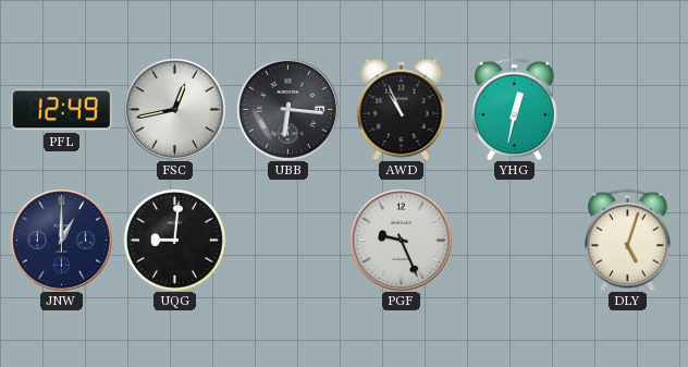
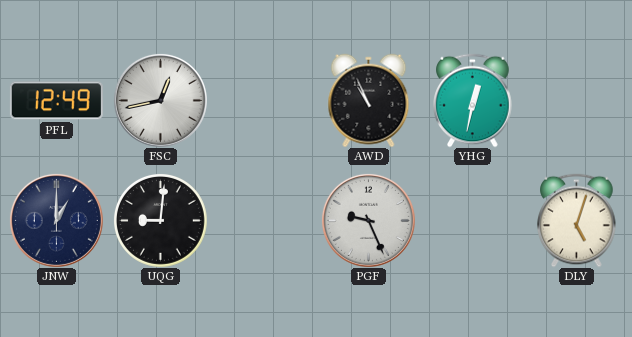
UBB: 6:16 -> none
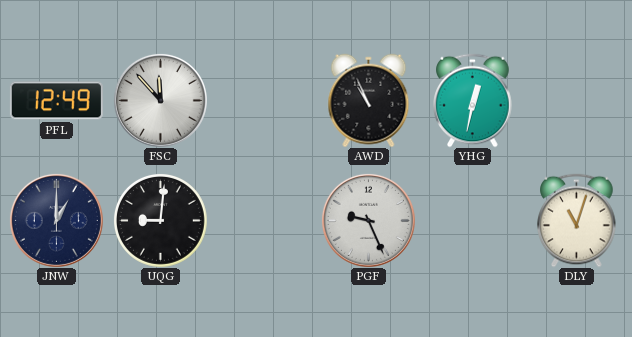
FSC: 12:43 -> 11:53
DLY: 5:03 -> 11:03
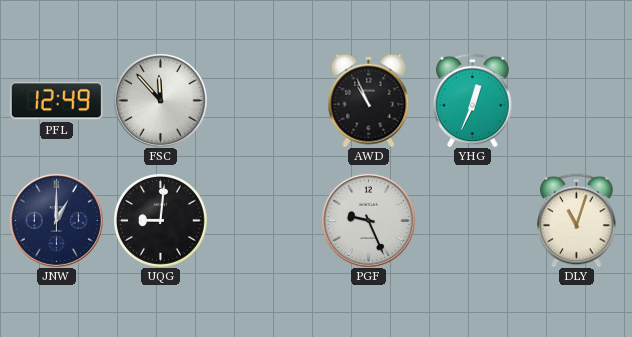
YHG: 12:32 -> 12:34
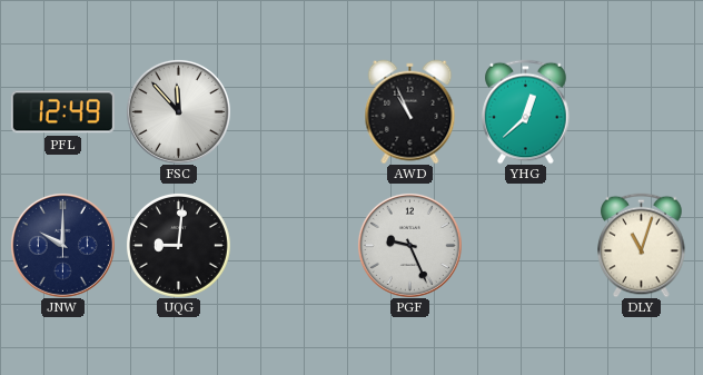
YHG: 12:34 -> 12:38
JNW: 1:00 -> 10:00
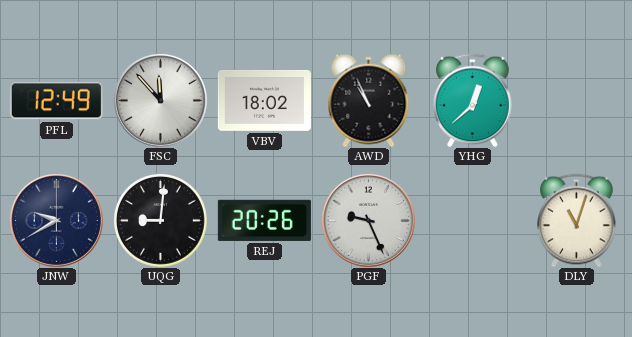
VBV: none -> 18:02
JNW: 10:00 -> 9:40
REJ: none -> 20:26
